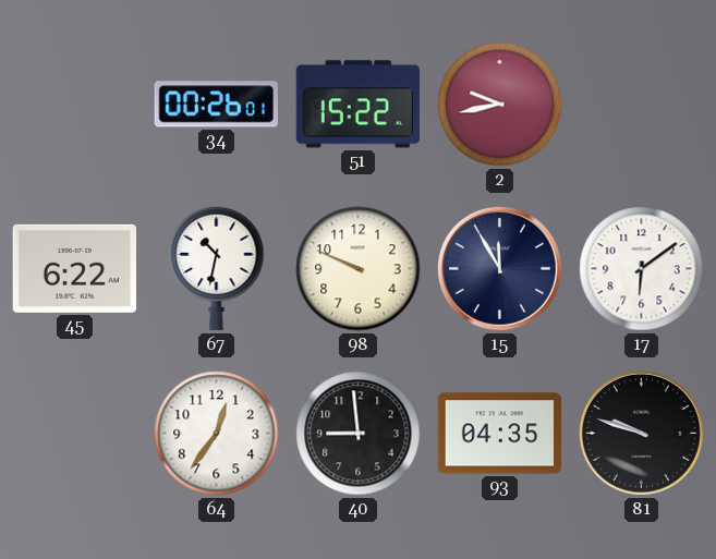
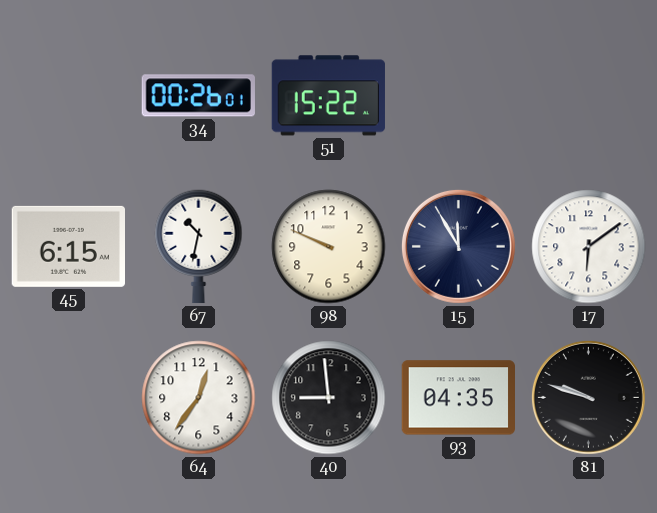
2: 9:43 -> none
45: 6:22 -> 6:15
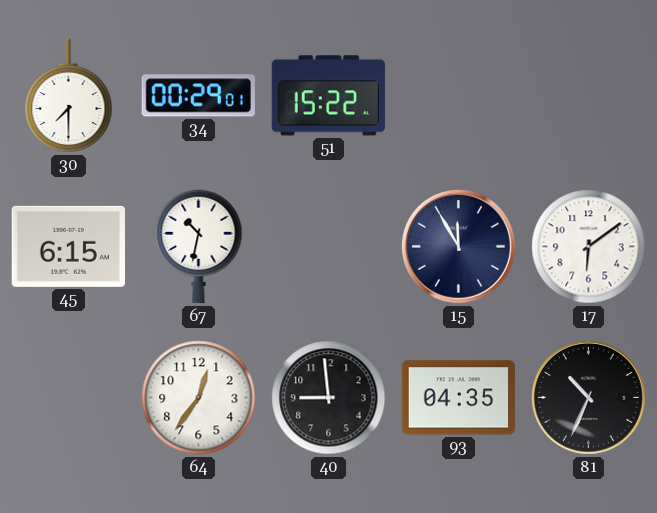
30: none -> 7:30
34: 00:26 -> 00:29
98: 9:49 -> none
81: 9:48 -> 10:34
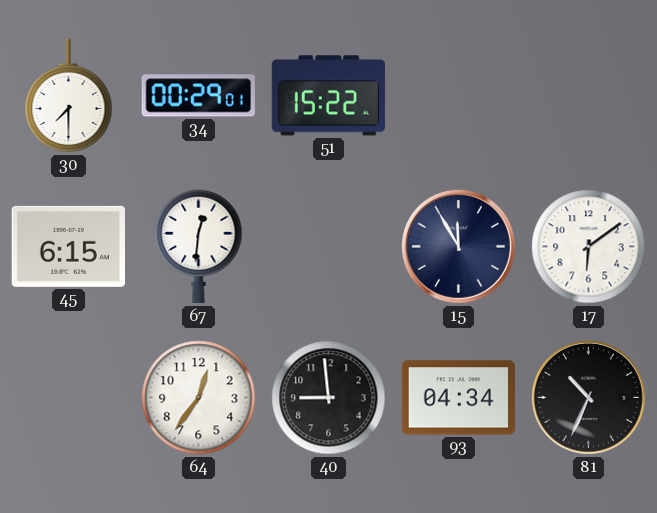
67: 10:32 -> 12:31
93: 04:35 -> 04:34
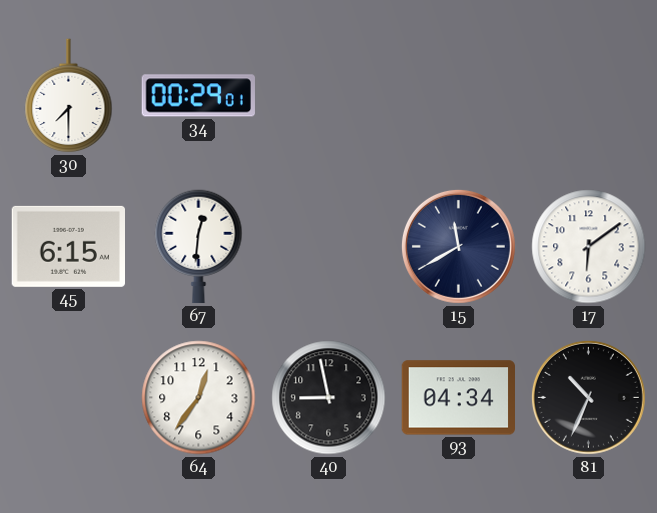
51: 15:22 -> none
15: 11:55 -> 11:40
40: 8:59 -> 8:58
